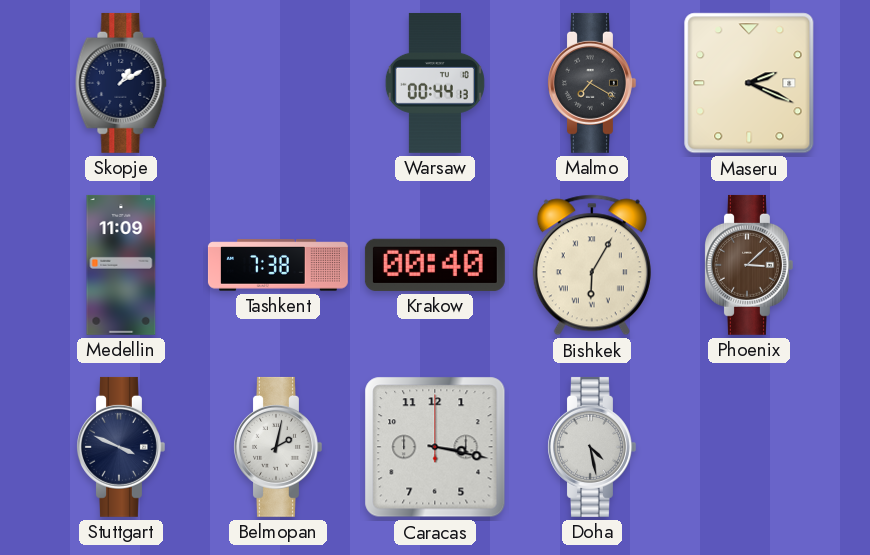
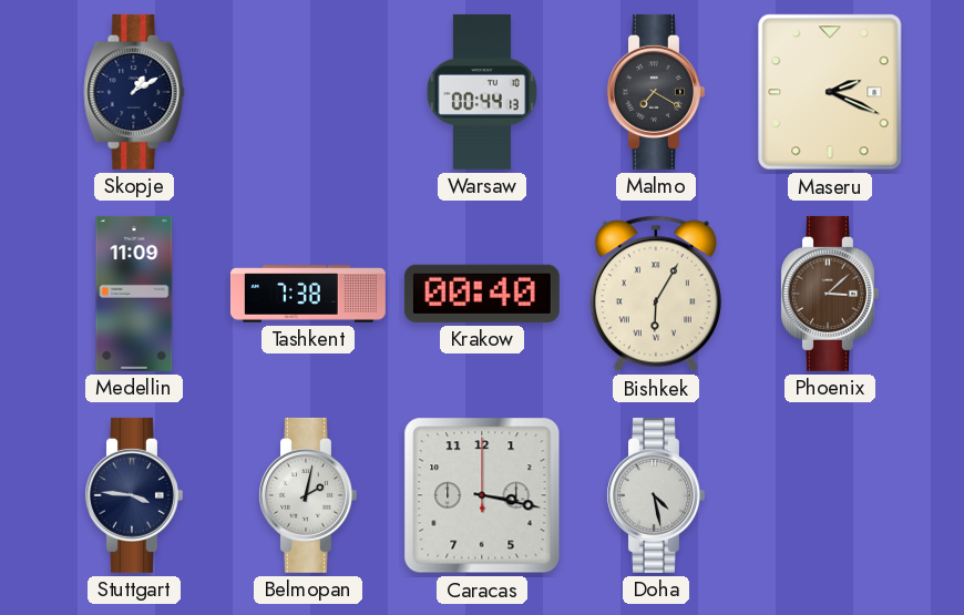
Stuttgart: 3:49 -> 3:46
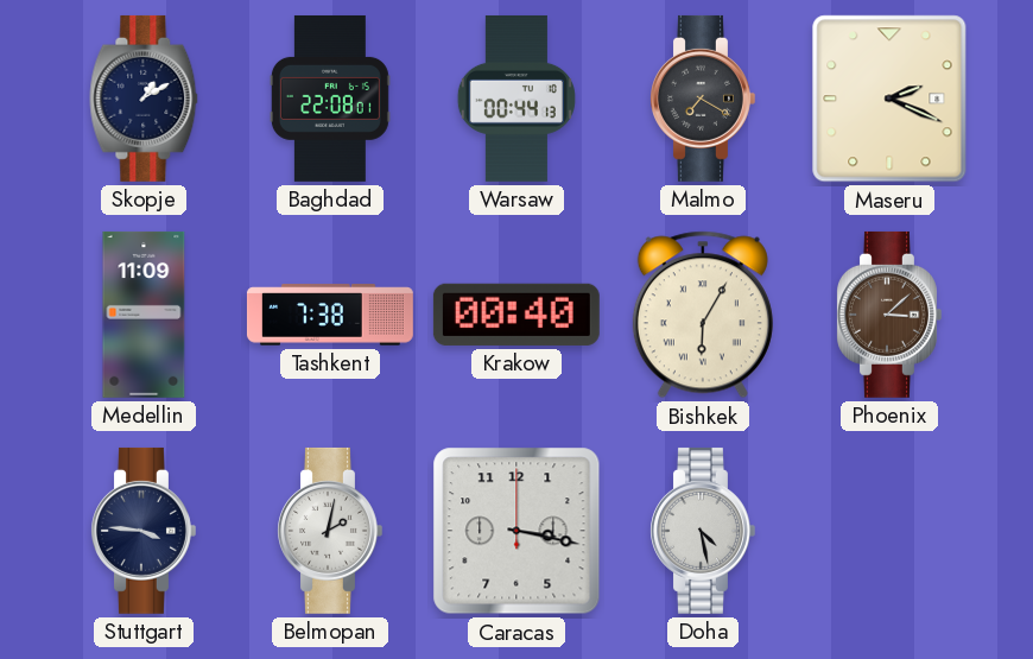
Baghdad: none -> 22:08
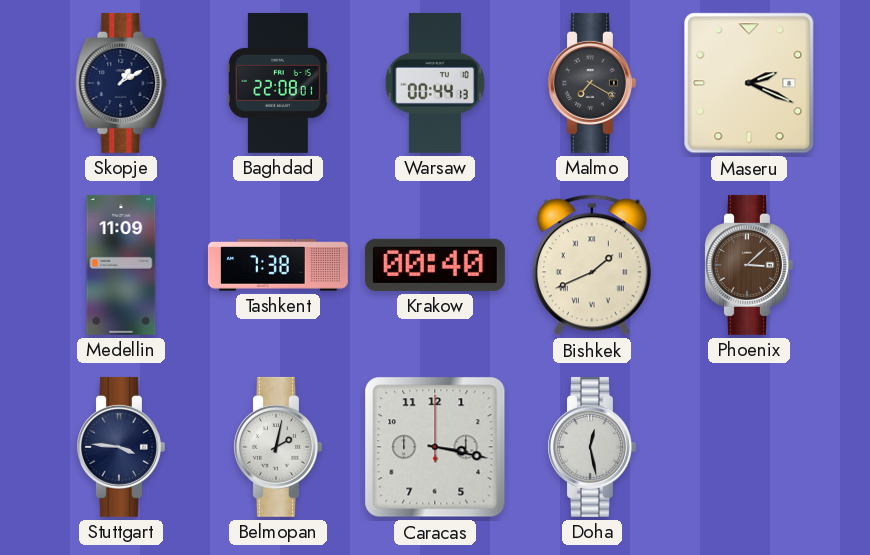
Bishkek: 6:05 -> 1:41
Doha: 4:28 -> 12:28
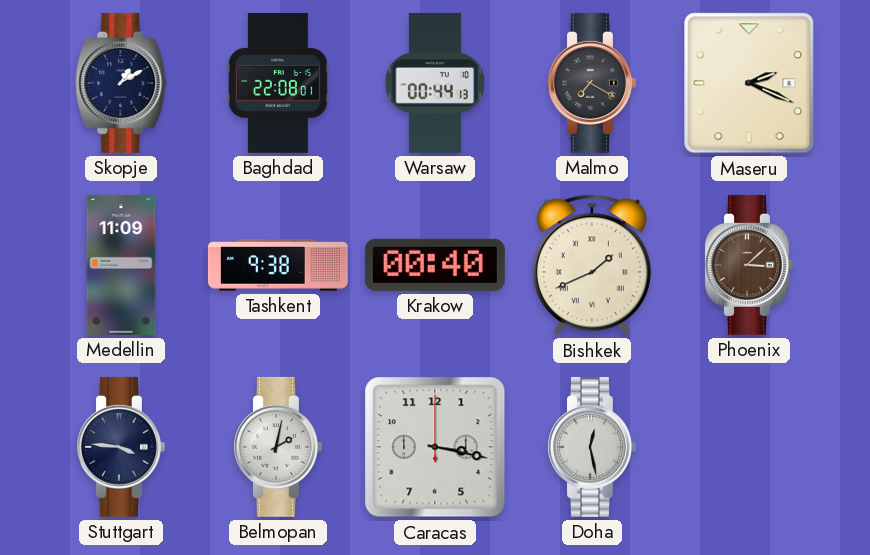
Tashkent: 7:38 -> 9:38
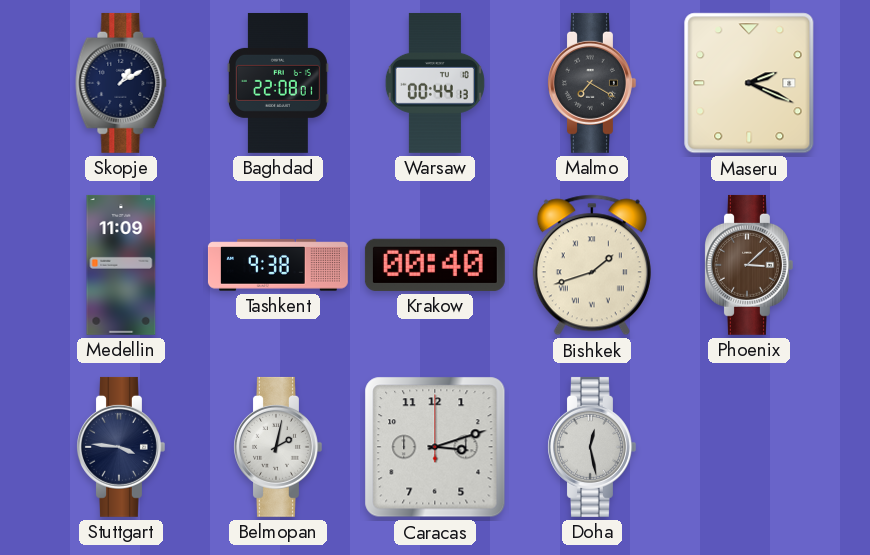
Bishkek: 1:41 -> 1:42
Caracas: 3:17 -> 3:12
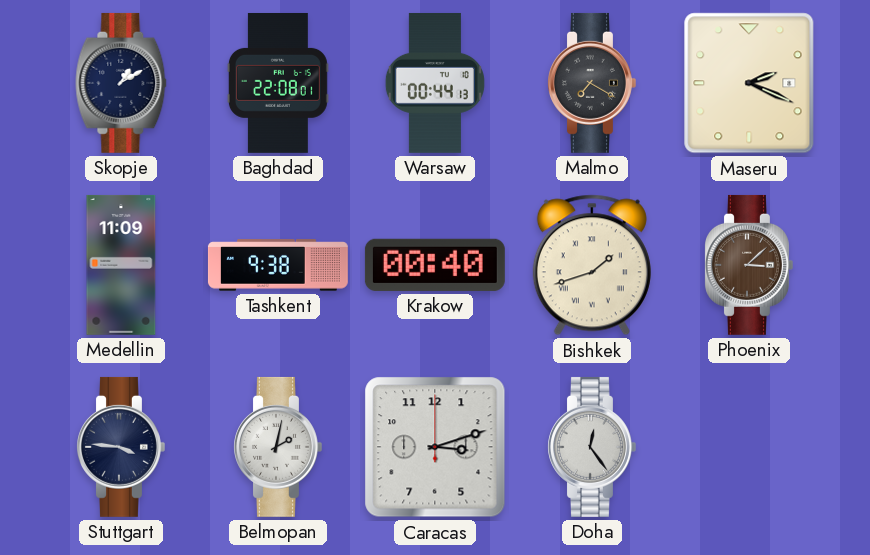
Doha: 12:28 -> 12:24
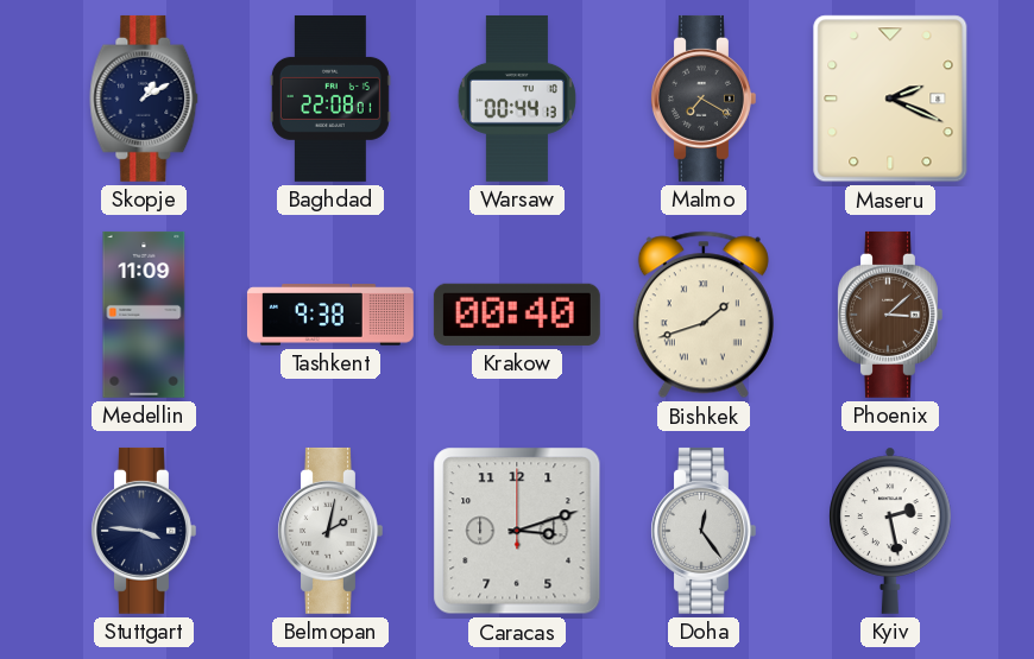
Kyiv: none -> 2:28
